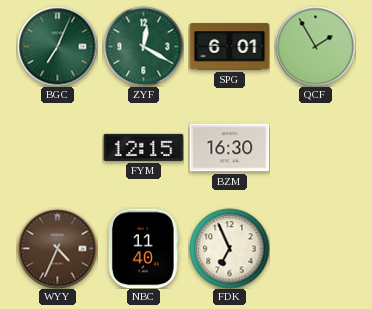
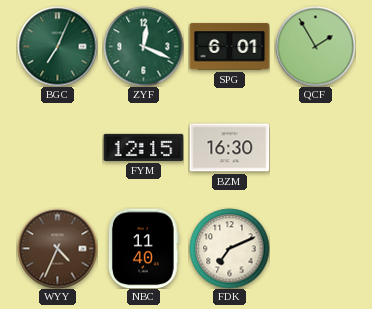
ZYF: 12:20 -> 12:19
FDK: 6:56 -> 7:11
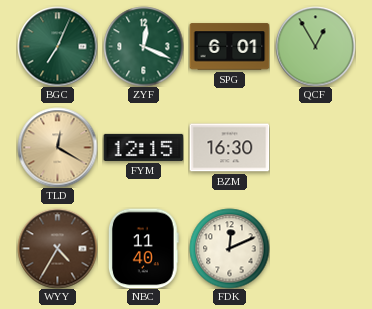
QCF: 1:55 -> 12:55
TLD: none -> 12:20
WYY: 4:34 -> 4:35
FDK: 7:11 -> 12:11
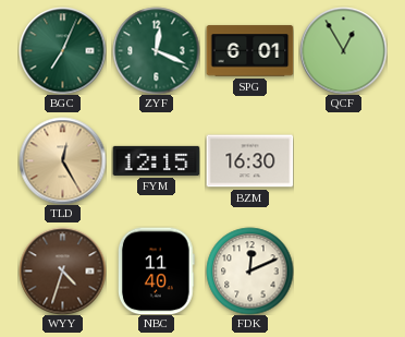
TLD: 12:20 -> 12:25
WYY: 4:35 -> 4:33
